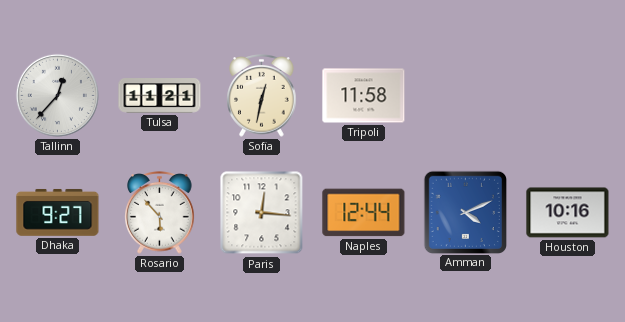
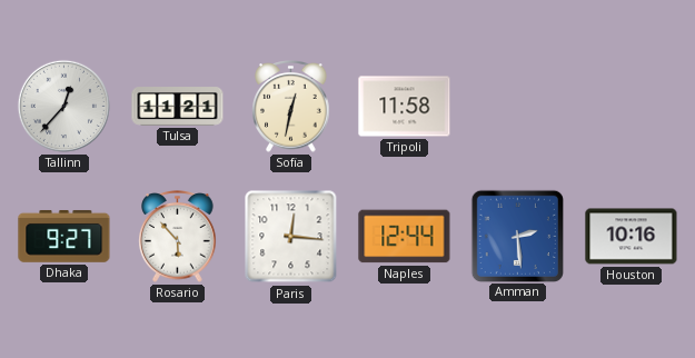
Amman: 4:11 -> 2:29
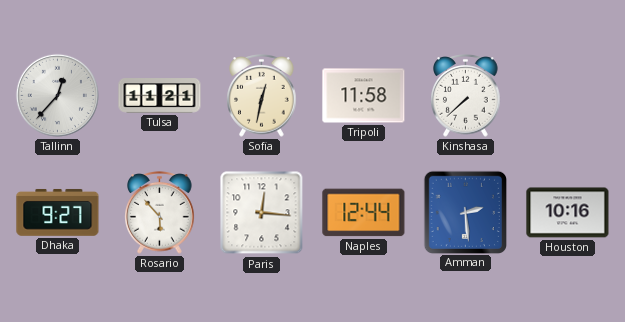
Kinshasa: none -> 7:38
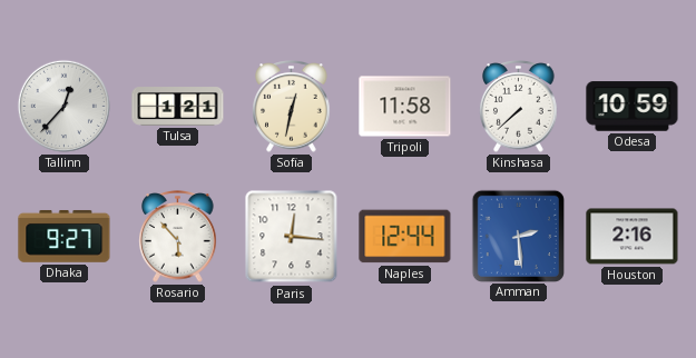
Tulsa: 11:21 -> 1:21
Odesa: none -> 10:59
Houston: 10:16 -> 2:16
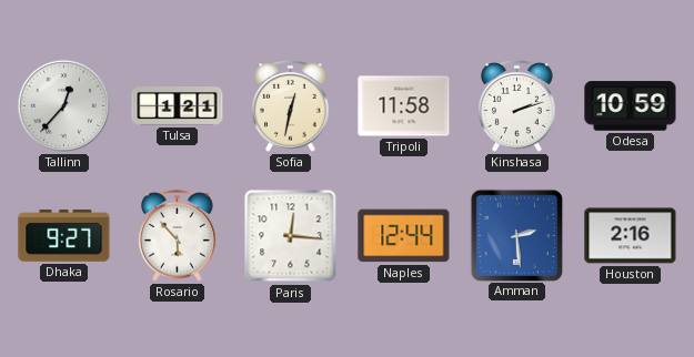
Kinshasa: 7:38 -> 2:12
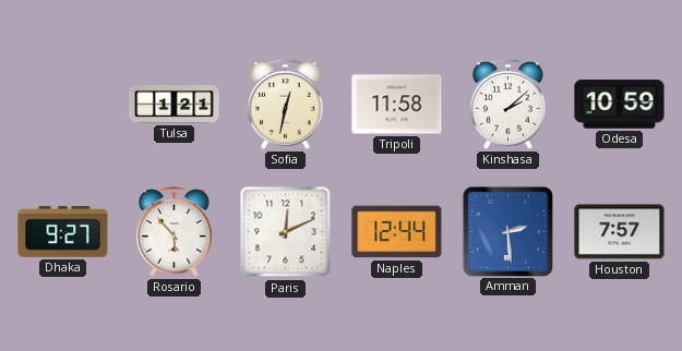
Tallinn: 12:37 -> none
Kinshasa: 2:12 -> 2:08
Paris: 12:16 -> 12:11
Houston: 2:16 -> 7:57
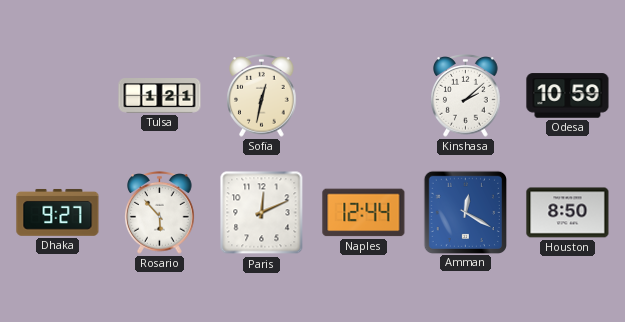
Tripoli: 11:58 -> none
Amman: 2:29 -> 12:20
Houston: 7:57 -> 8:50
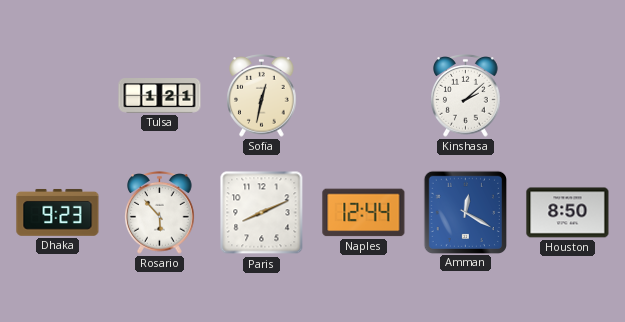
Odesa: 10:59 -> none
Dhaka: 9:27 -> 9:23
Paris: 12:11 -> 8:11
